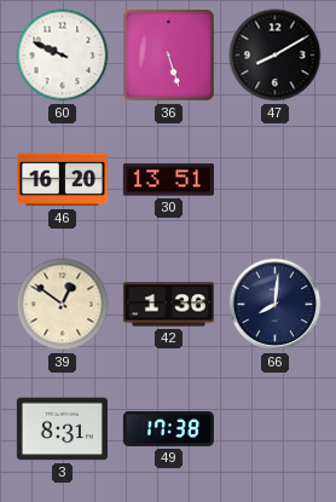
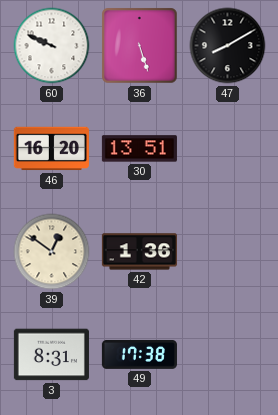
66: 8:01 -> none
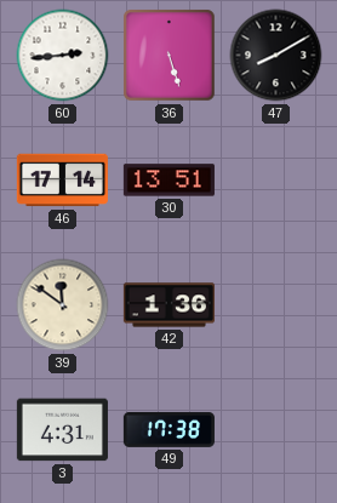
60: 9:49 -> 2:44
46: 16:20 -> 17:14
39: 12:51 -> 11:51
3: 8:31 -> 4:31
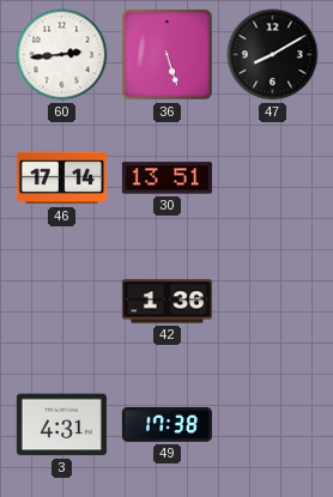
39: 11:51 -> none
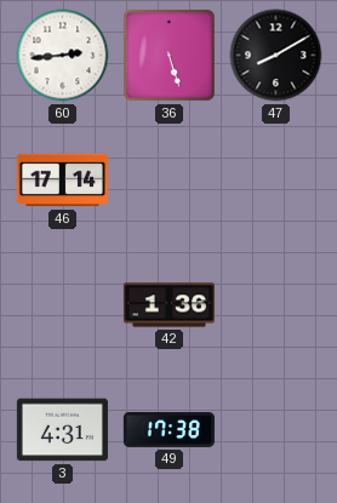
30: 13:51 -> none
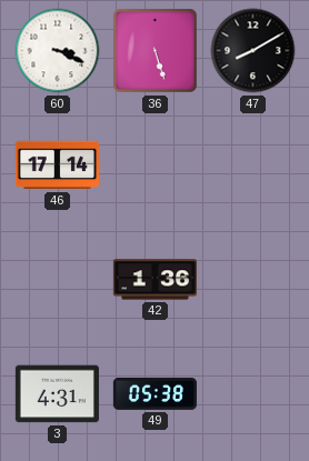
60: 2:44 -> 3:19
49: 17:38 -> 05:38
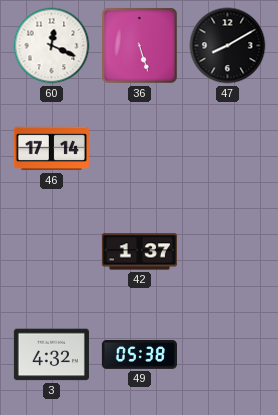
60: 3:19 -> 12:19
42: 1:36 -> 1:37
3: 4:31 -> 4:32
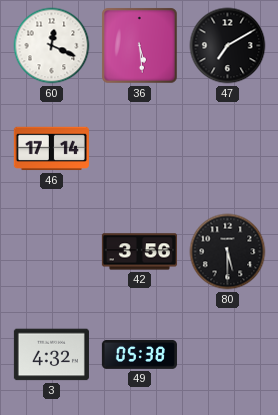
36: 5:27 -> 5:29
47: 8:10 -> 7:10
42: 1:37 -> 3:56
80: none -> 5:30
